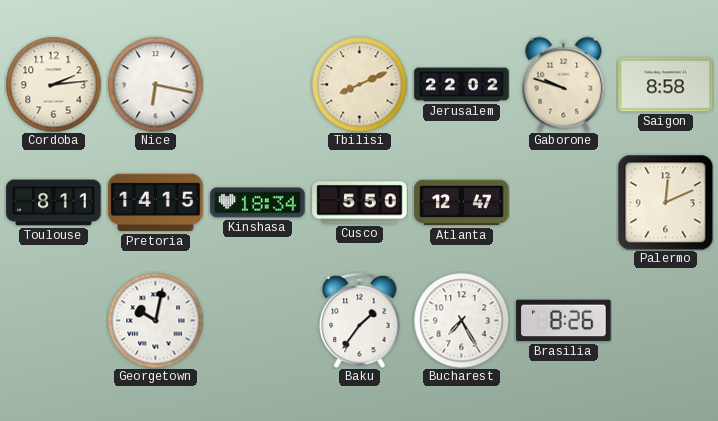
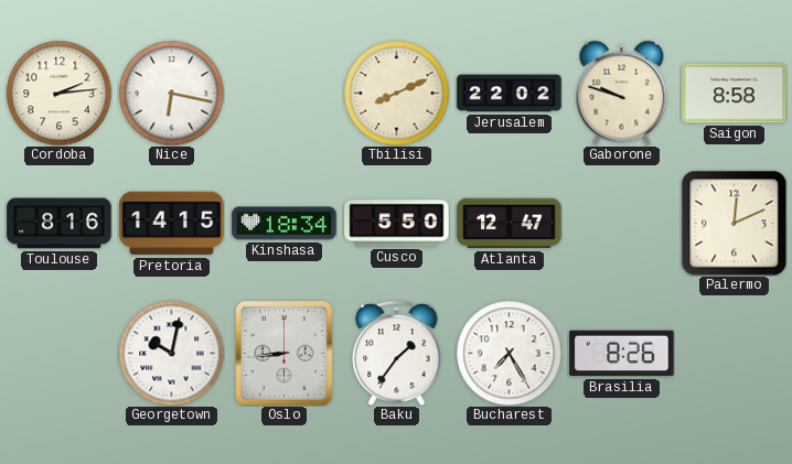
Toulouse: 8:11 -> 8:16
Oslo: none -> 8:44
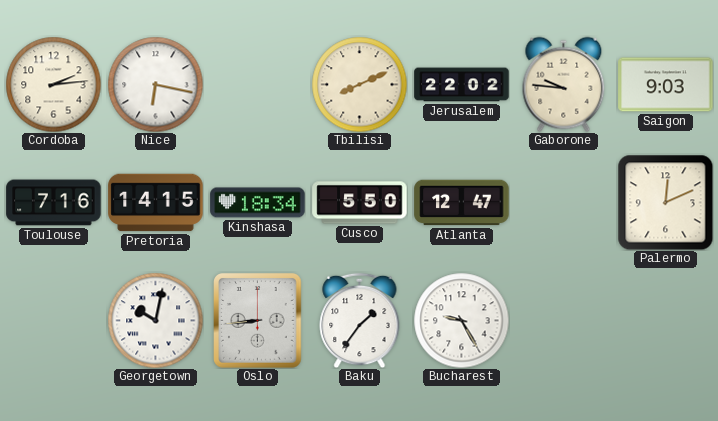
Gaborone: 9:48 -> 9:46
Saigon: 8:58 -> 9:03
Toulouse: 8:16 -> 7:16
Bucharest: 7:25 -> 9:25
Brasilia: 8:26 -> none
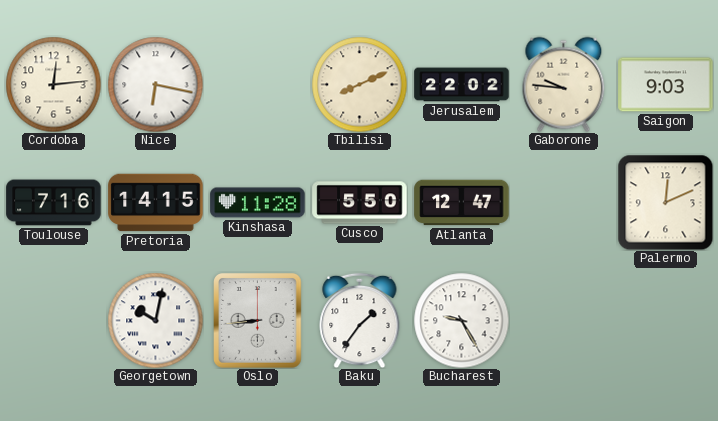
Cordoba: 2:14 -> 12:14
Kinshasa: 18:34 -> 11:28
